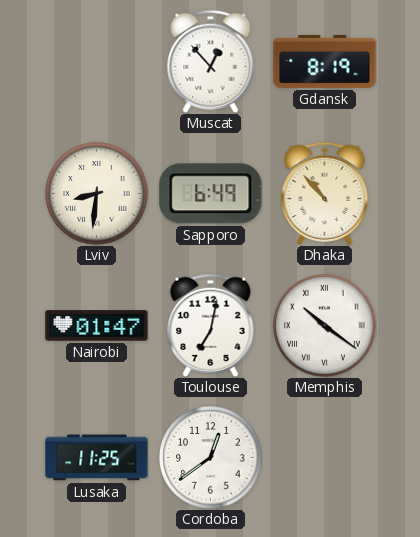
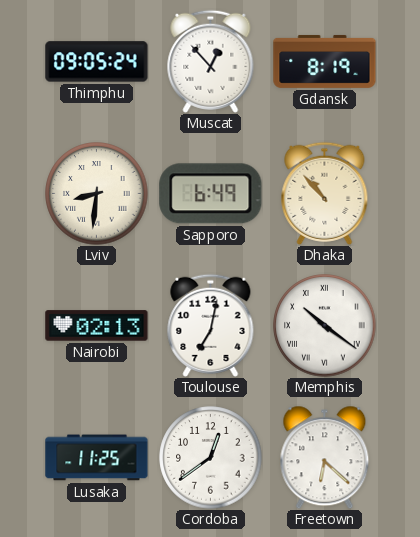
Thimphu: none -> 09:05
Nairobi: 01:47 -> 02:13
Freetown: none -> 6:22
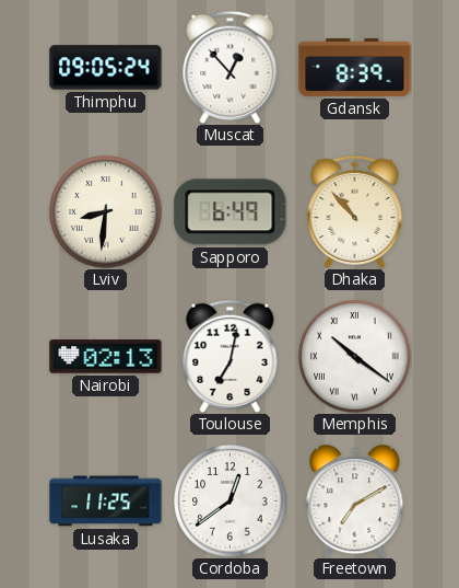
Gdansk: 8:19 -> 8:39
Freetown: 6:22 -> 7:10
